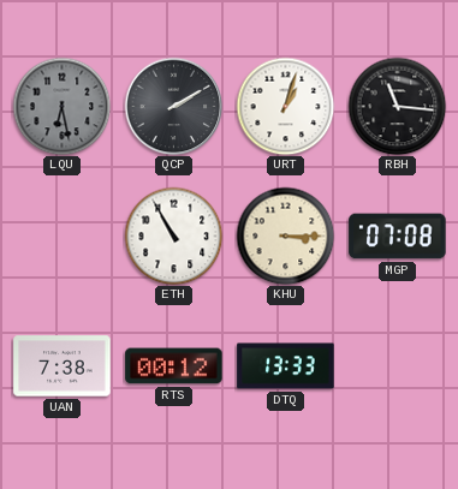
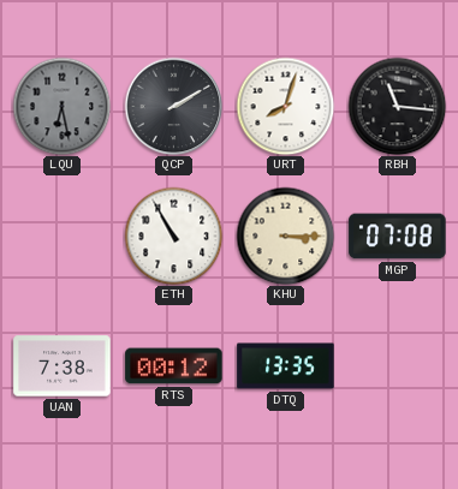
URT: 1:03 -> 8:03
DTQ: 13:33 -> 13:35
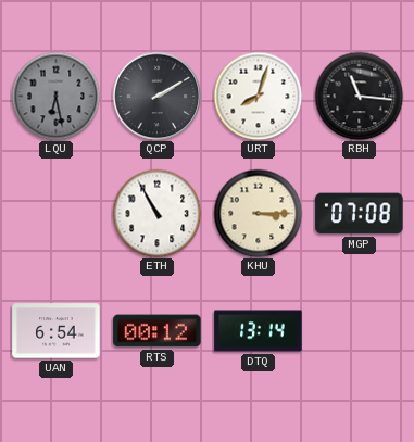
UAN: 7:38 -> 6:54
DTQ: 13:35 -> 13:14
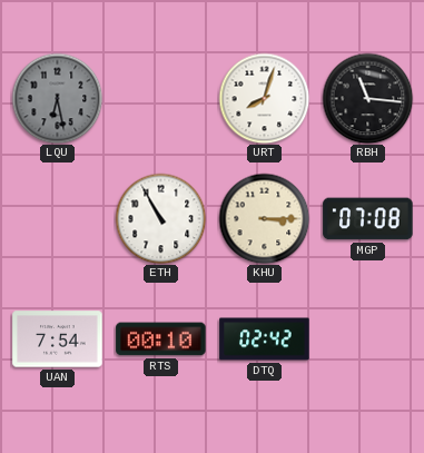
QCP: 2:10 -> none
UAN: 6:54 -> 7:54
RTS: 00:12 -> 00:10
DTQ: 13:14 -> 02:42
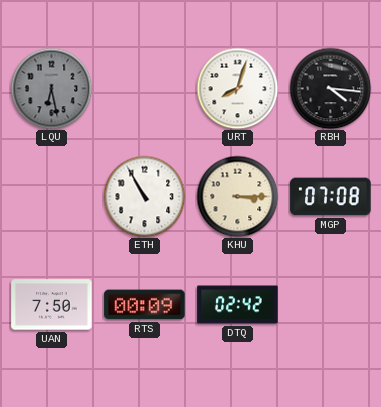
RBH: 11:16 -> 4:16
UAN: 7:54 -> 7:50
RTS: 00:10 -> 00:09
